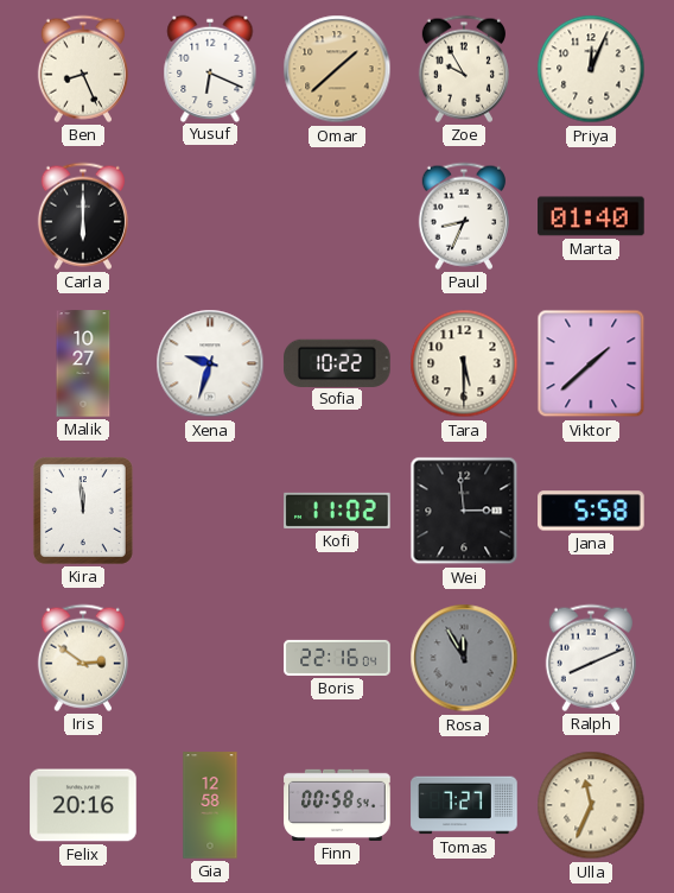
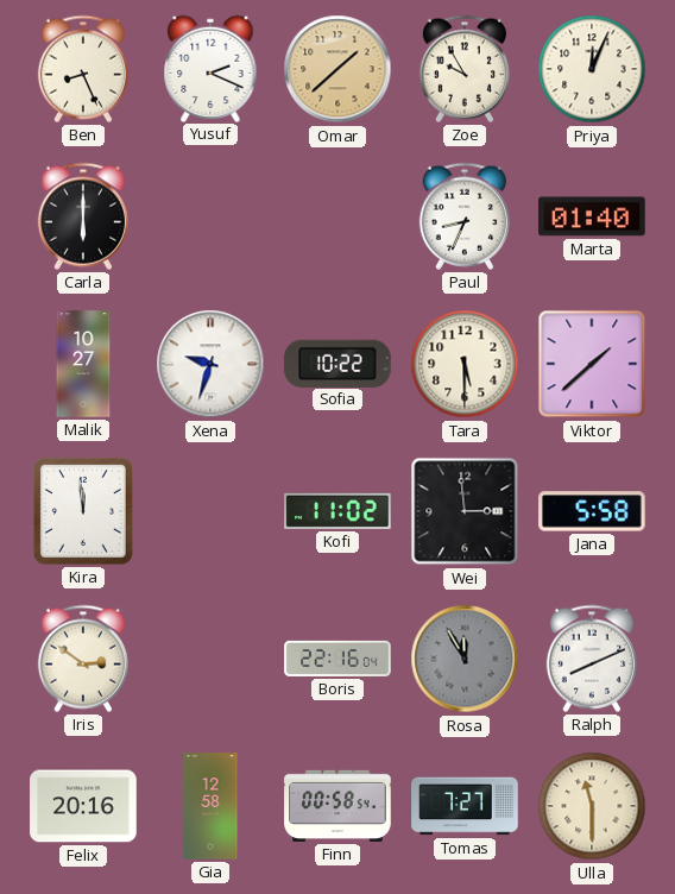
Yusuf: 6:19 -> 2:19
Ulla: 11:34 -> 11:30
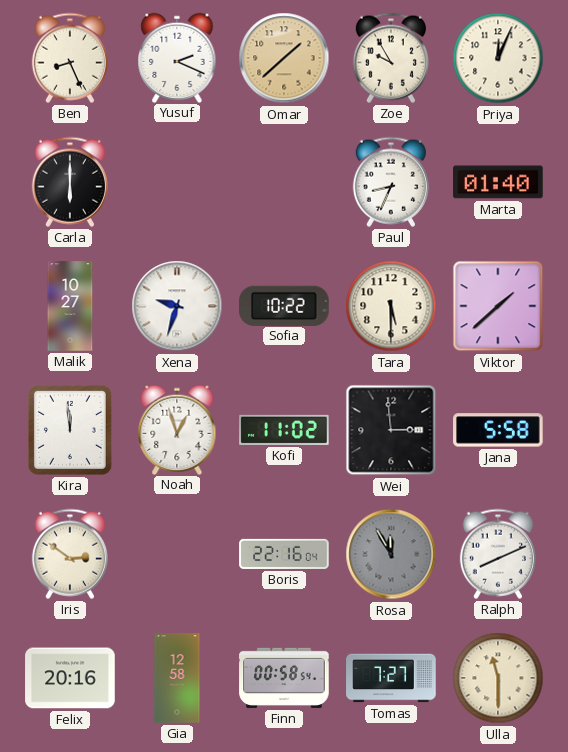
Noah: none -> 12:57
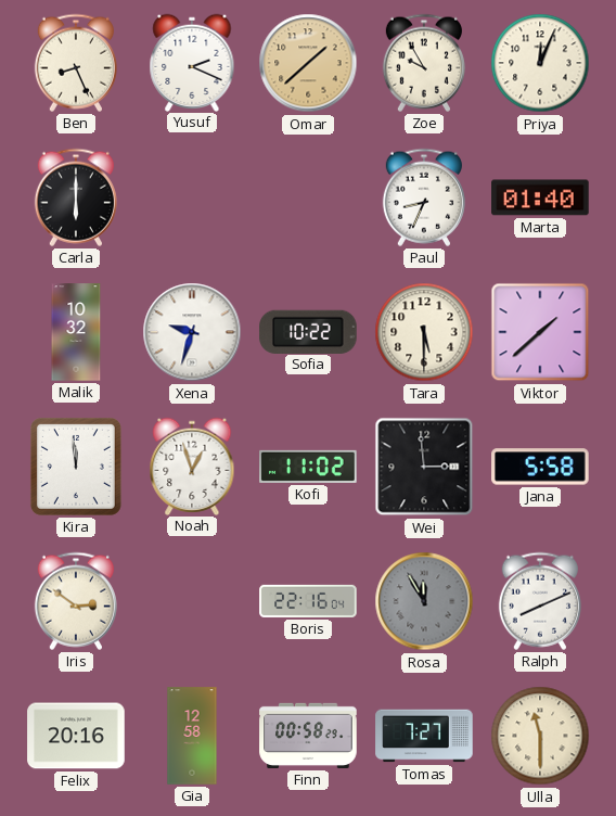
Malik: 10:27 -> 10:32
Finn: 00:58:54 -> 00:58:29
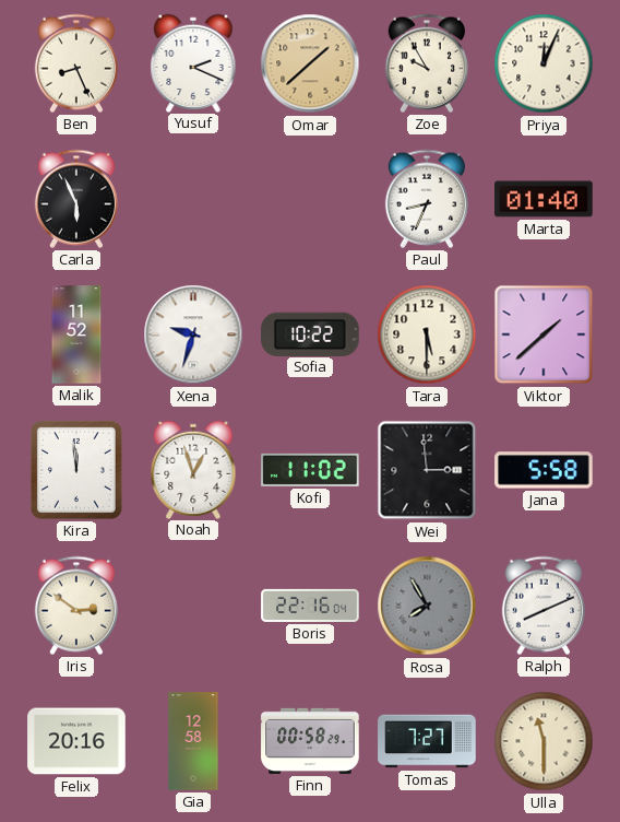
Carla: 6:00 -> 5:56
Malik: 10:32 -> 11:52
Rosa: 11:55 -> 7:55
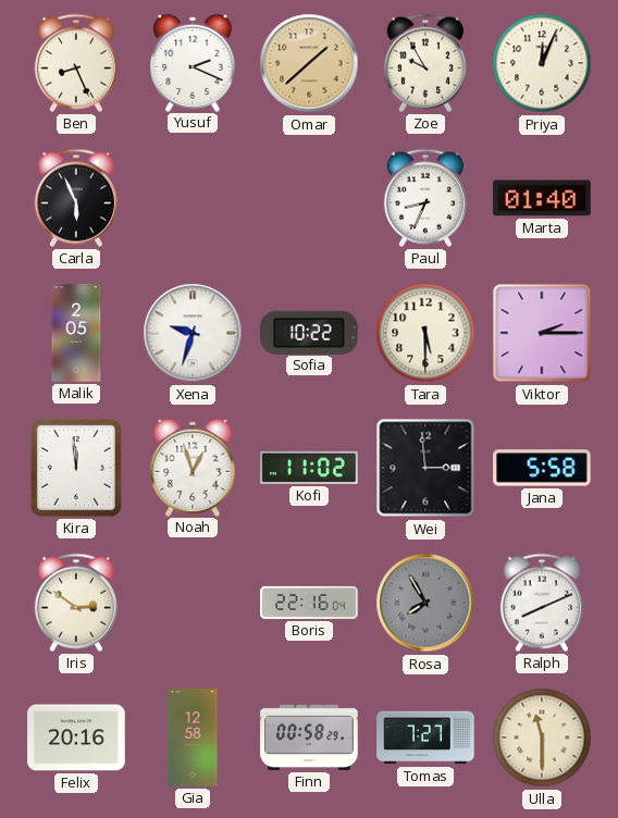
Malik: 11:52 -> 2:05
Viktor: 1:38 -> 2:15
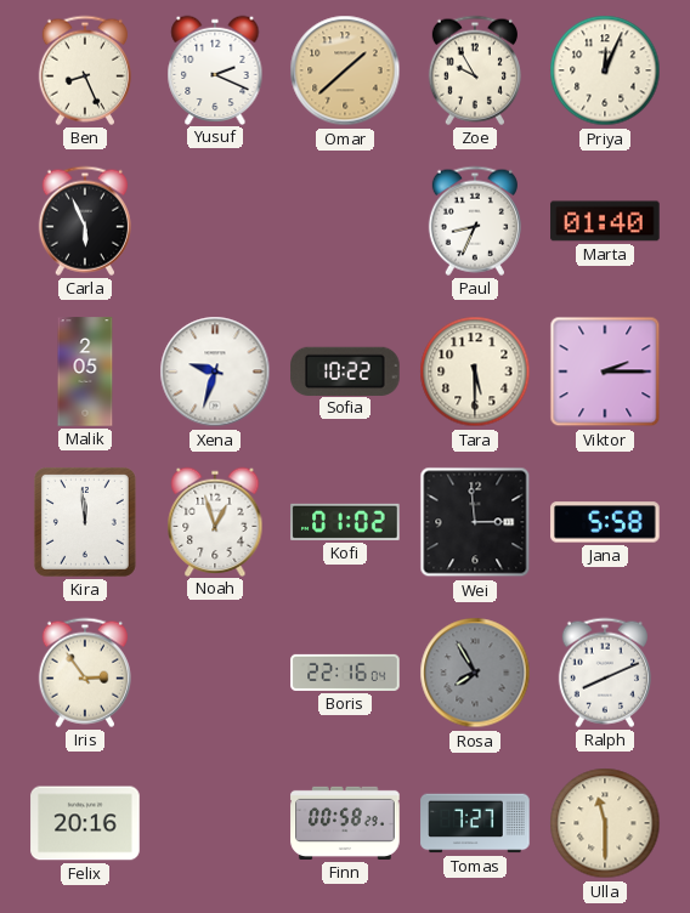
Kofi: 11:02 -> 01:02
Iris: 2:51 -> 2:54
Gia: 12:58 -> none
